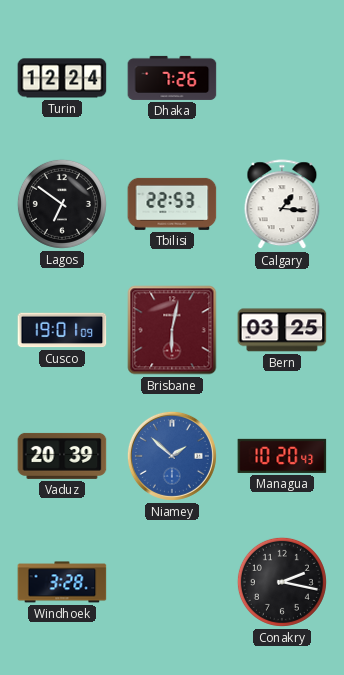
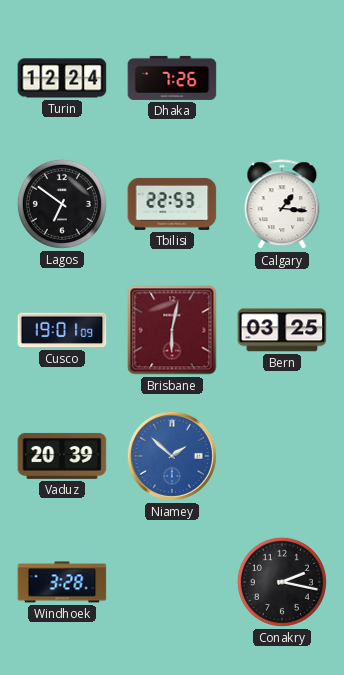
Managua: 10:20 -> none
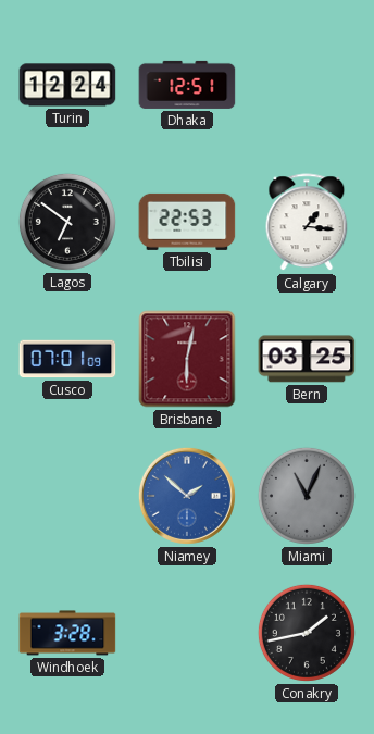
Dhaka: 7:26 -> 12:51
Cusco: 19:01 -> 07:01
Vaduz: 20:39 -> none
Miami: none -> 11:04
Conakry: 2:17 -> 1:43
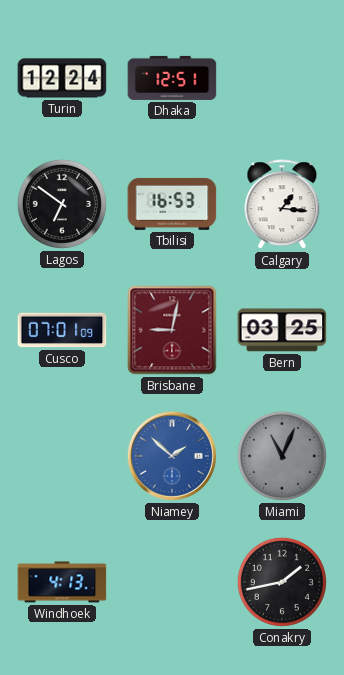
Tbilisi: 22:53 -> 16:53
Brisbane: 6:02 -> 9:02
Windhoek: 3:28 -> 4:13
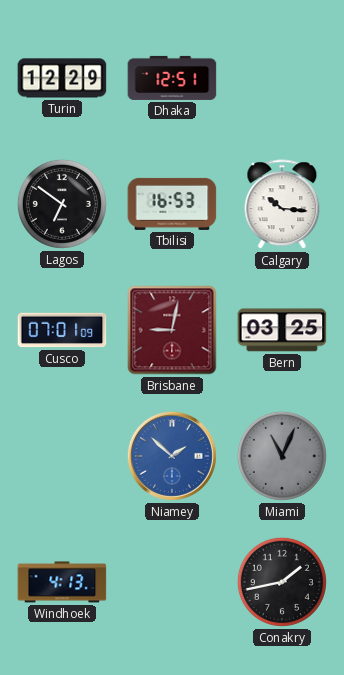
Turin: 12:24 -> 12:29
Calgary: 1:16 -> 10:16
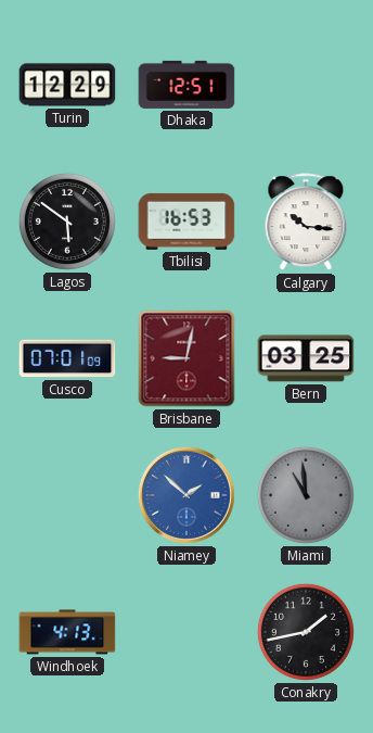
Lagos: 6:51 -> 5:51
Miami: 11:04 -> 10:59
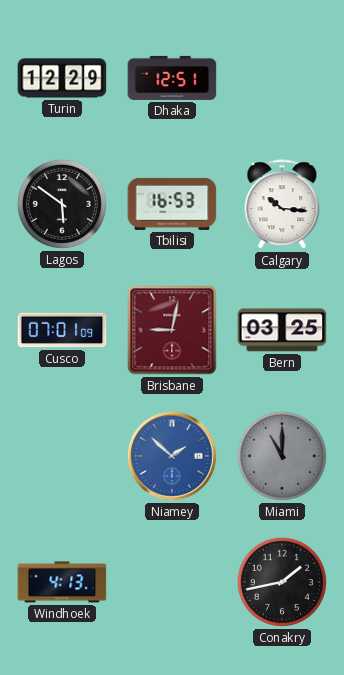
Miami: 10:59 -> 11:00
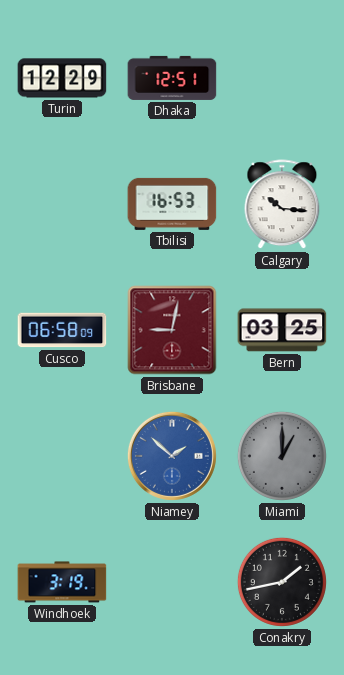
Lagos: 5:51 -> none
Cusco: 07:01 -> 06:58
Miami: 11:00 -> 1:00
Windhoek: 4:13 -> 3:19
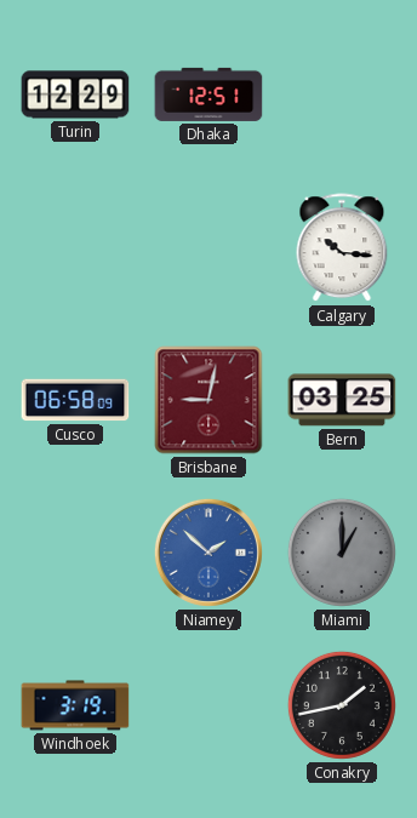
Tbilisi: 16:53 -> none
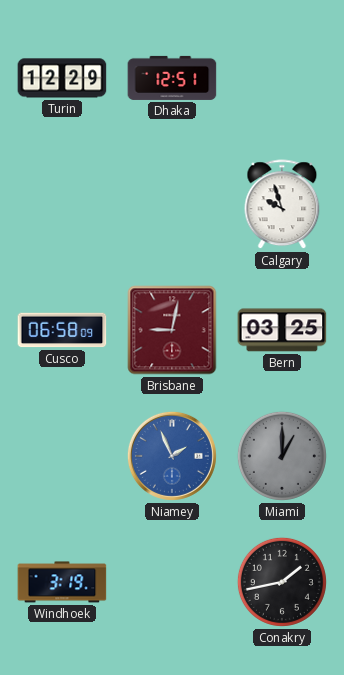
Calgary: 10:16 -> 9:57
Niamey: 1:52 -> 1:56
